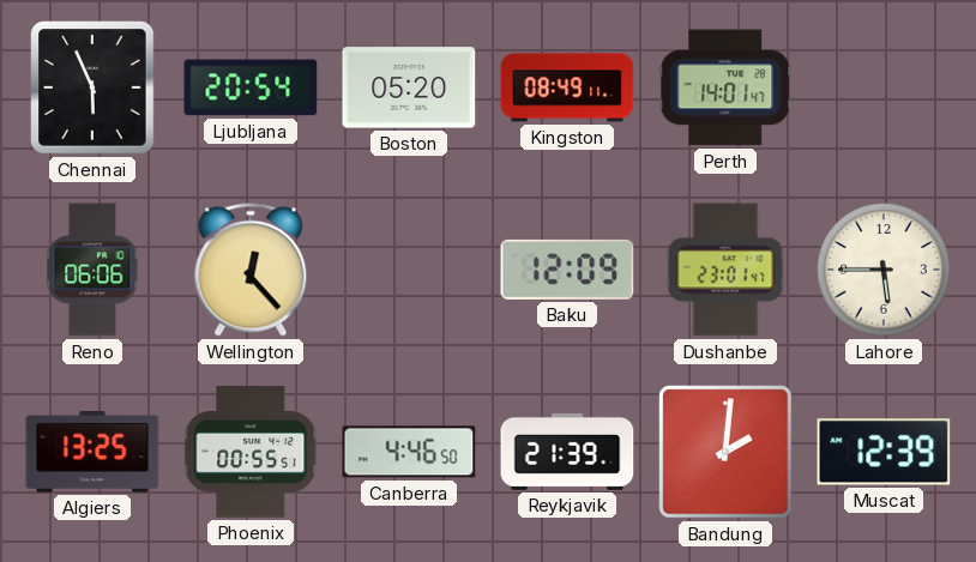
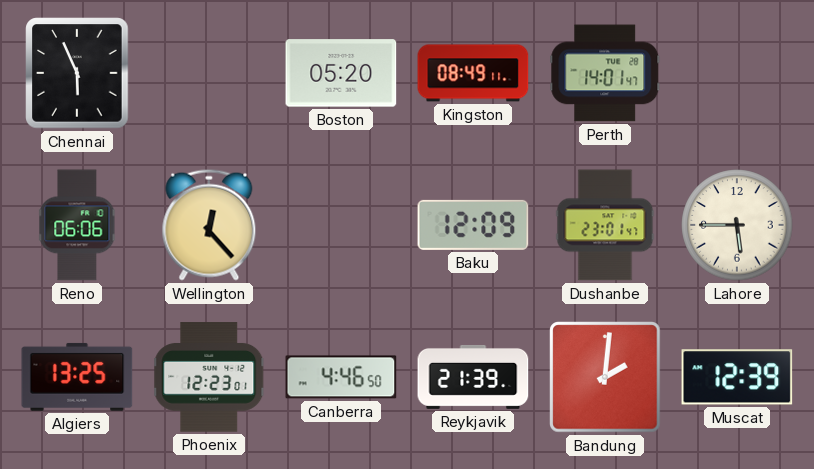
Ljubljana: 20:54 -> none
Phoenix: 00:55 -> 12:23
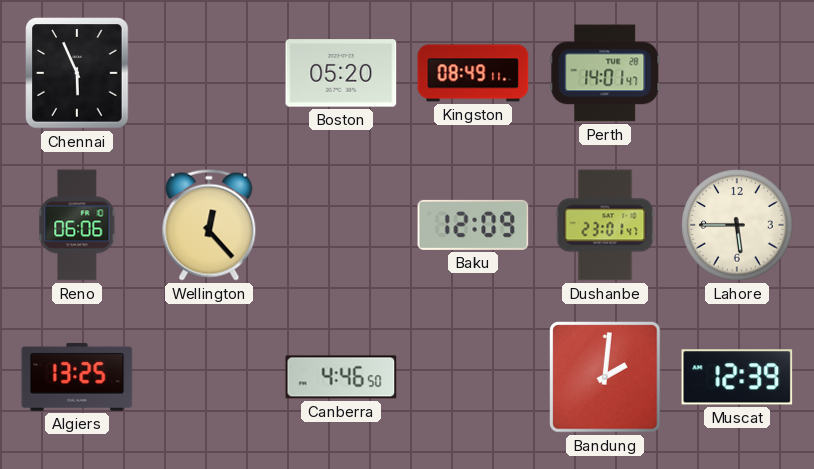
Phoenix: 12:23 -> none
Reykjavik: 21:39 -> none
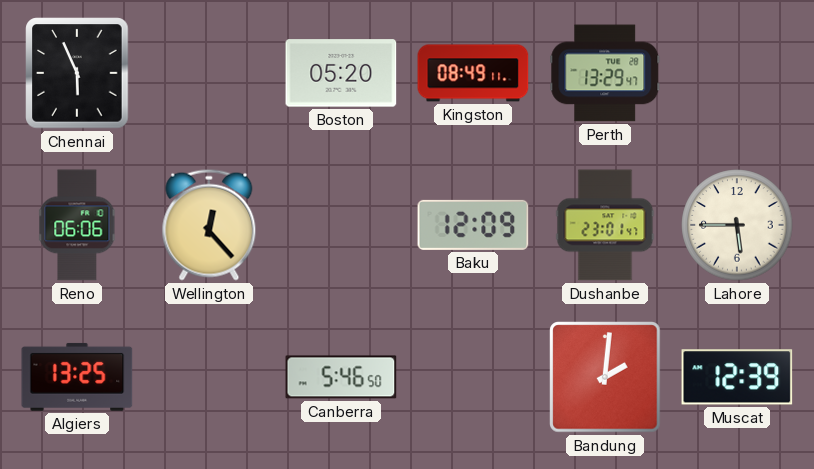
Perth: 14:01 -> 13:29
Canberra: 4:46 -> 5:46
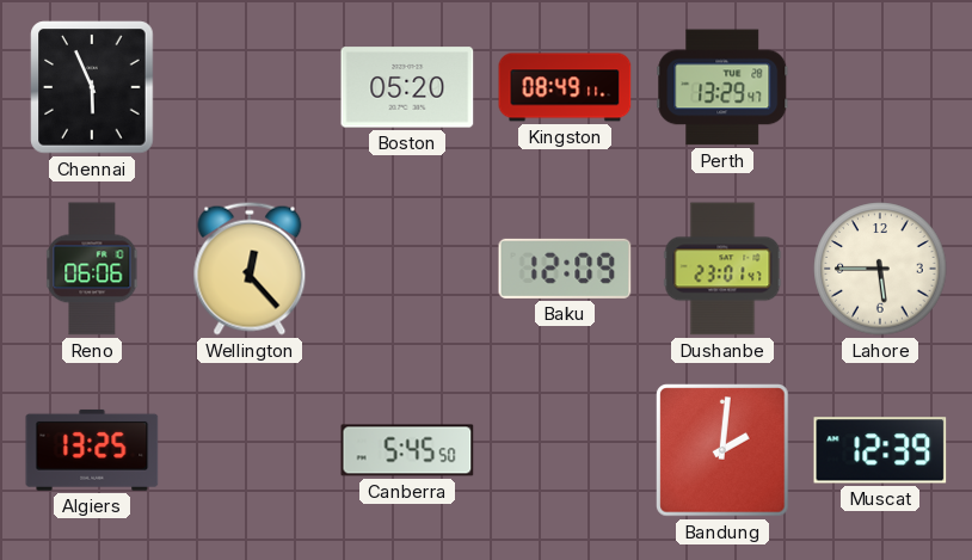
Canberra: 5:46 -> 5:45
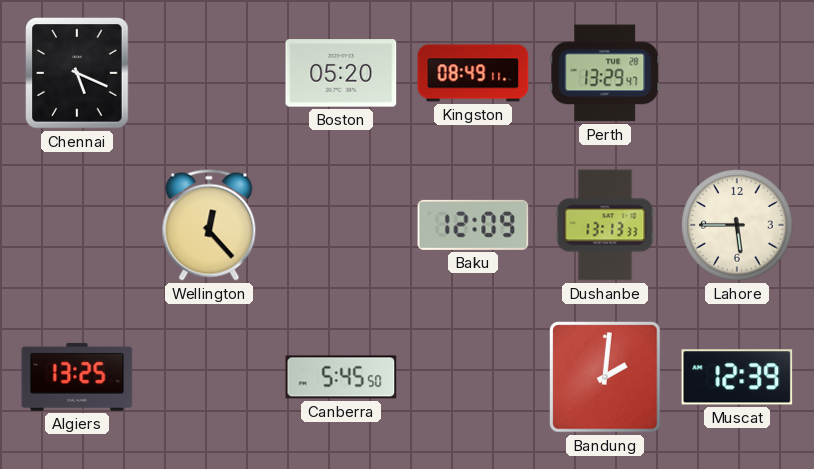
Chennai: 5:56 -> 5:19
Reno: 06:06 -> none
Dushanbe: 23:01 -> 13:13
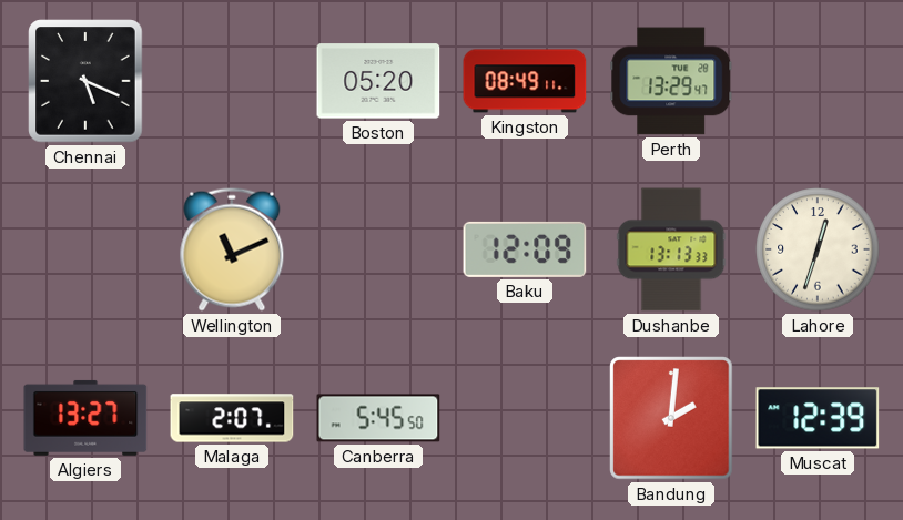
Wellington: 12:23 -> 11:11
Lahore: 5:45 -> 12:33
Algiers: 13:25 -> 13:27
Malaga: none -> 2:07
